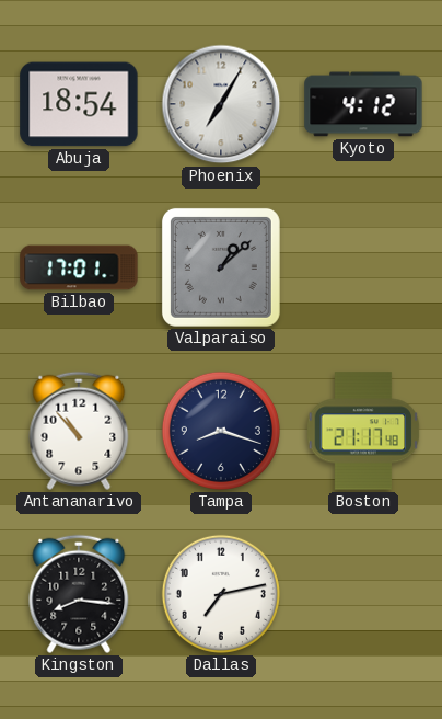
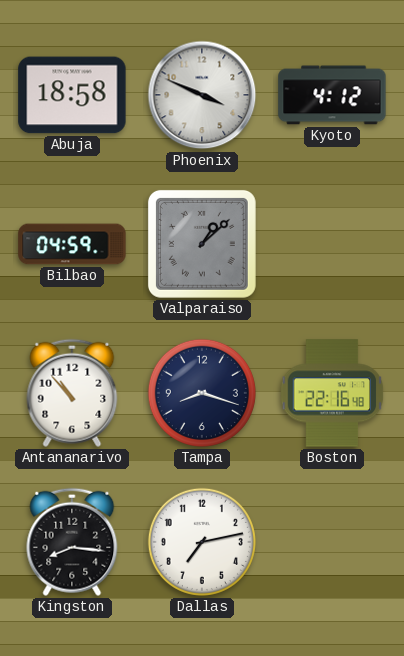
Abuja: 18:54 -> 18:58
Phoenix: 7:05 -> 3:49
Bilbao: 17:01 -> 04:59
Boston: 21:17 -> 22:16
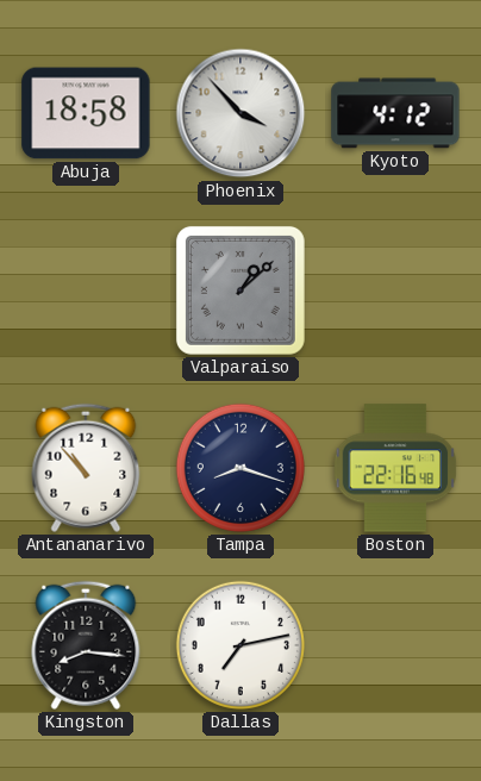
Phoenix: 3:49 -> 3:53
Bilbao: 04:59 -> none
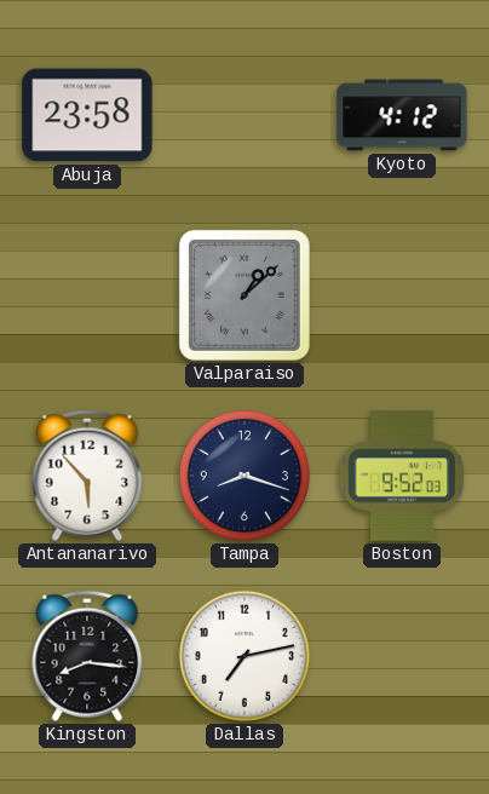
Abuja: 18:58 -> 23:58
Phoenix: 3:53 -> none
Antananarivo: 10:53 -> 5:53
Boston: 22:16 -> 9:52
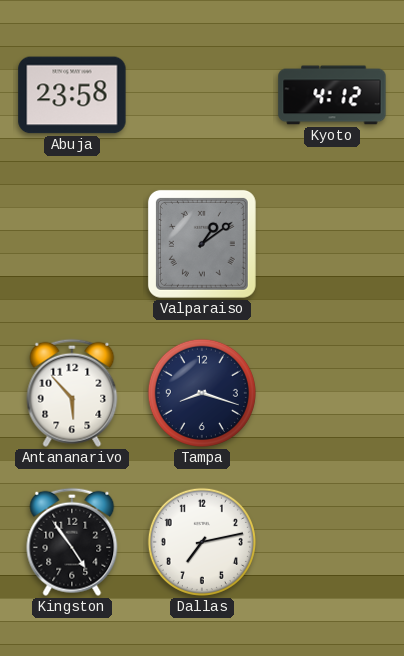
Valparaiso: 1:08 -> 1:09
Boston: 9:52 -> none
Kingston: 8:16 -> 4:54
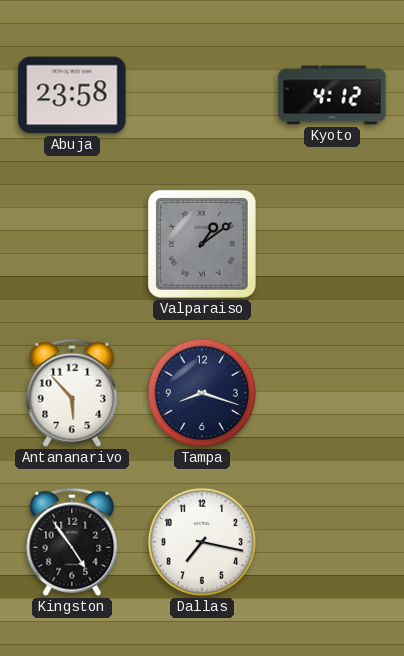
Dallas: 7:13 -> 7:17
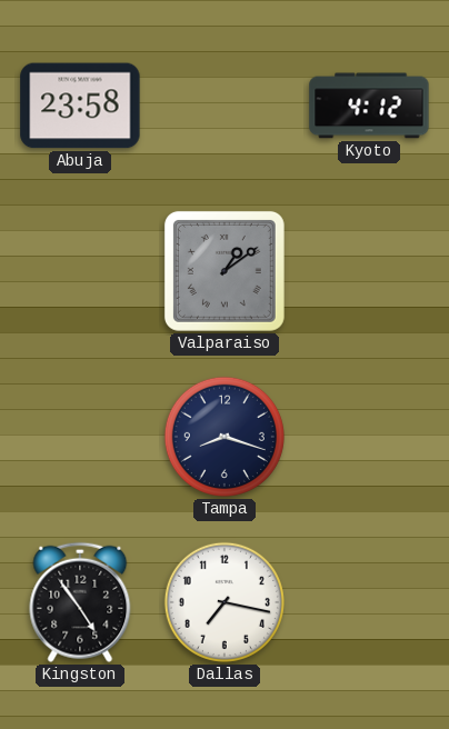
Antananarivo: 5:53 -> none
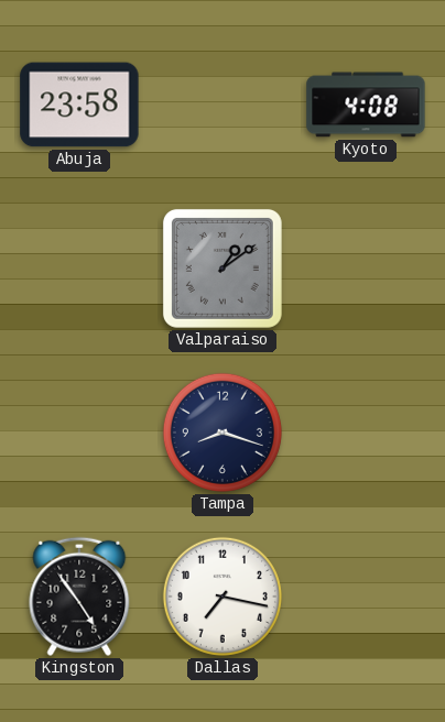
Kyoto: 4:12 -> 4:08
